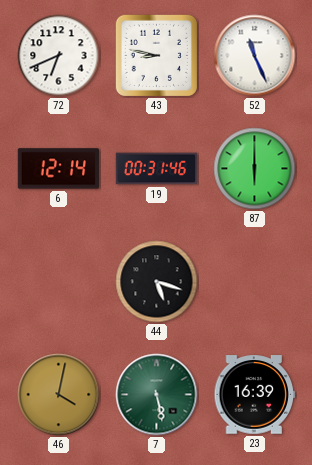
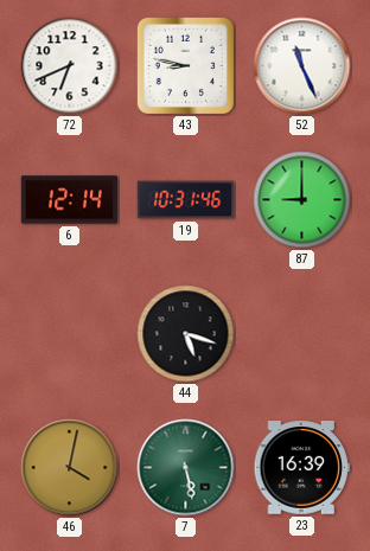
19: 00:31 -> 10:31
87: 6:00 -> 9:00
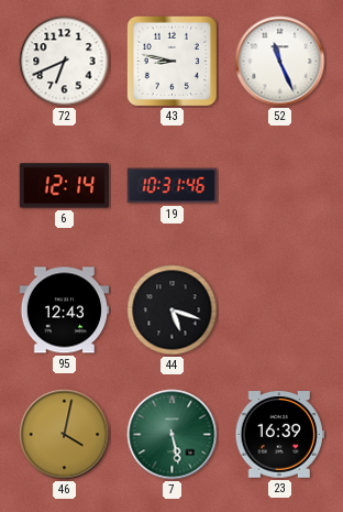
87: 9:00 -> none
95: none -> 12:43
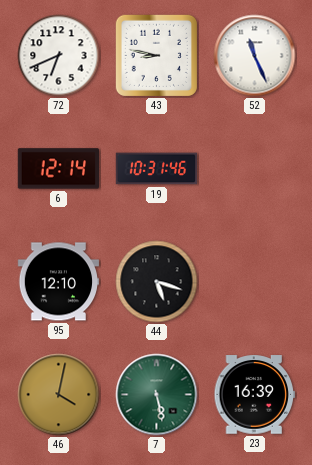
95: 12:43 -> 12:10
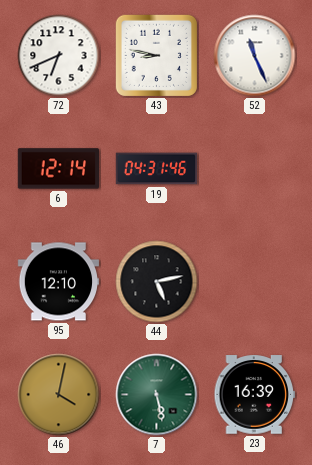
19: 10:31 -> 04:31
44: 5:18 -> 5:13
